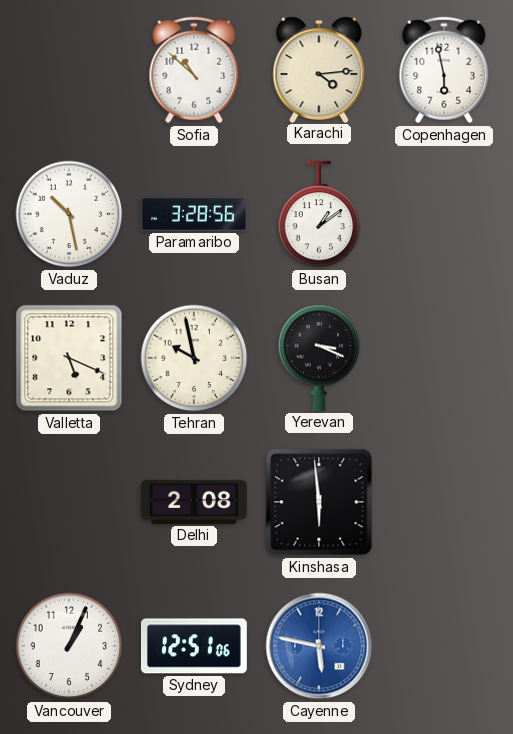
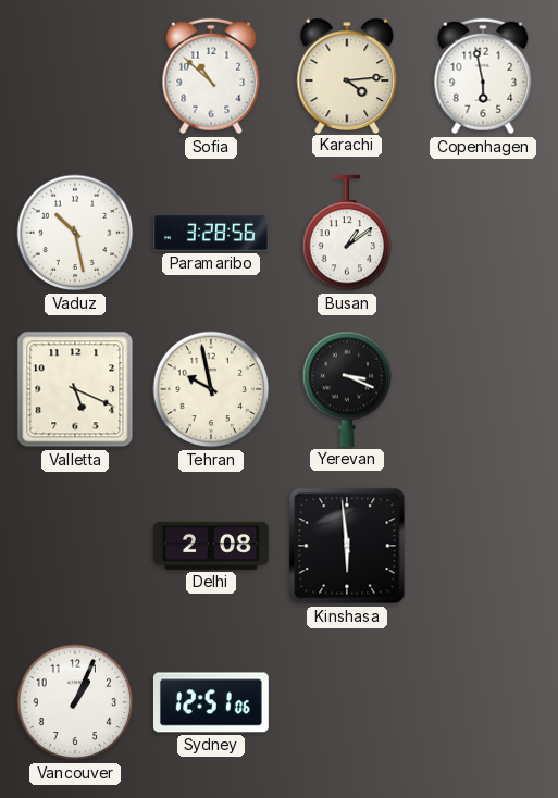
Cayenne: 5:47 -> none
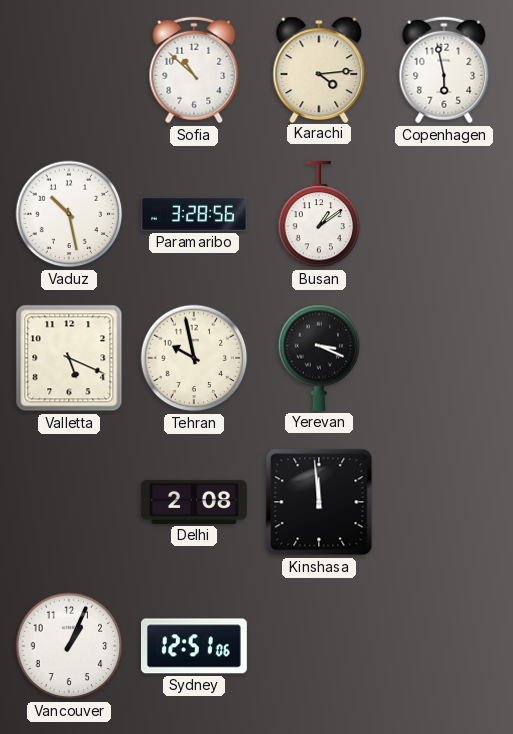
Kinshasa: 5:59 -> 11:59
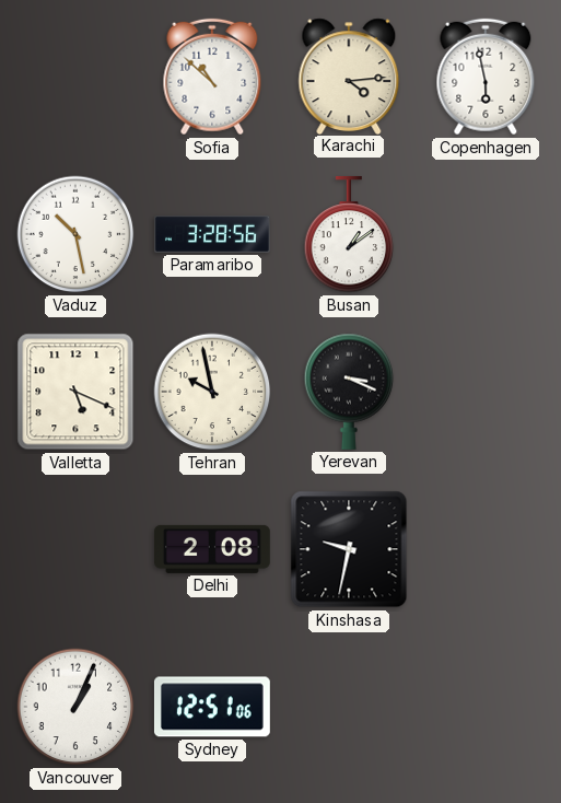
Kinshasa: 11:59 -> 9:32
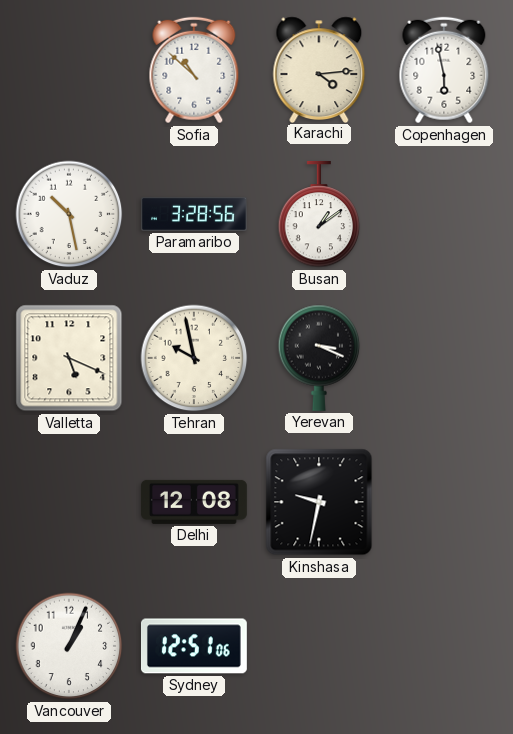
Delhi: 2:08 -> 12:08
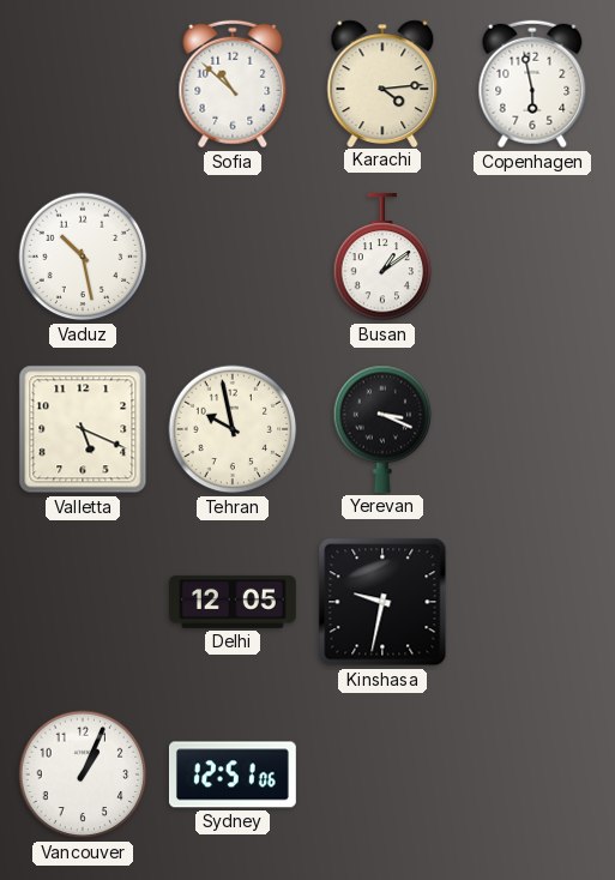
Paramaribo: 3:28 -> none
Delhi: 12:08 -> 12:05
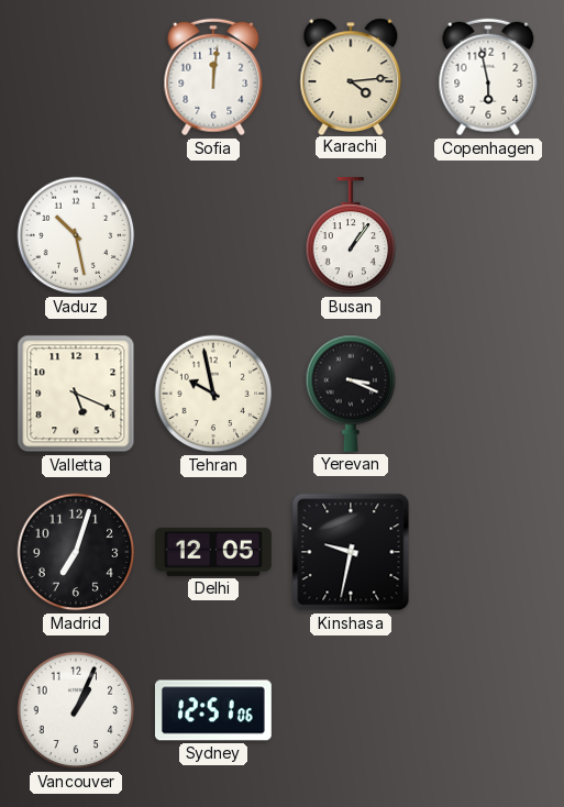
Sofia: 10:52 -> 12:01
Busan: 1:09 -> 1:06
Madrid: none -> 7:03
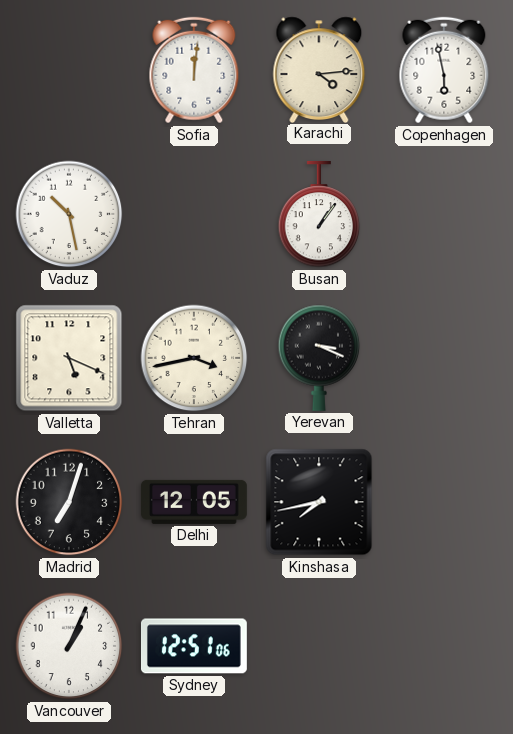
Tehran: 9:58 -> 3:43
Kinshasa: 9:32 -> 7:43
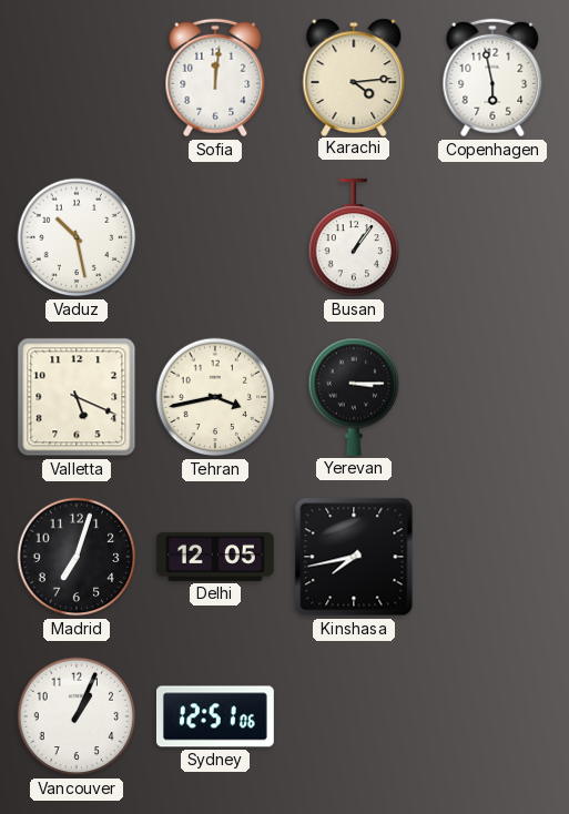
Yerevan: 3:19 -> 3:15
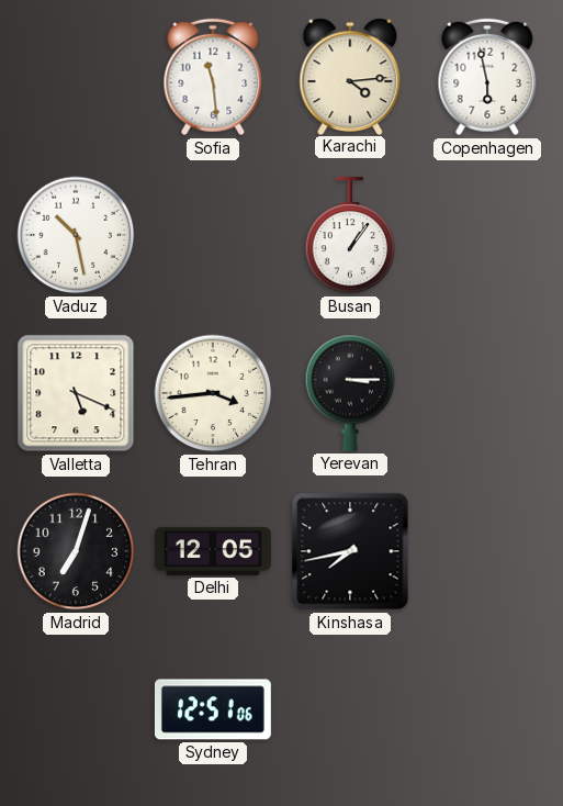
Sofia: 12:01 -> 11:29
Tehran: 3:43 -> 3:44
Vancouver: 1:04 -> none
